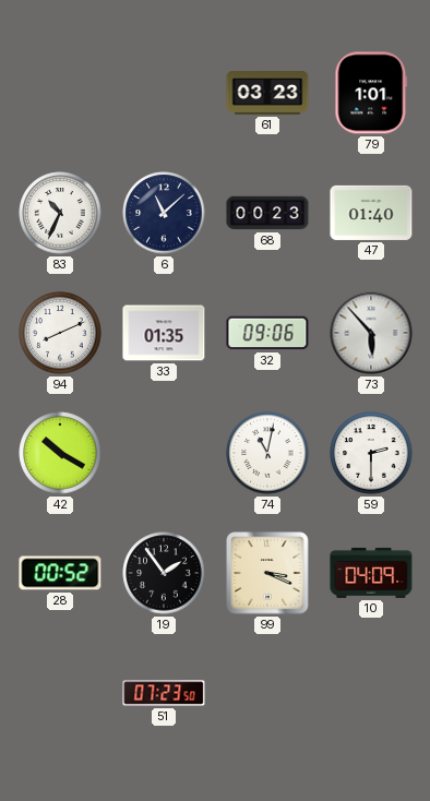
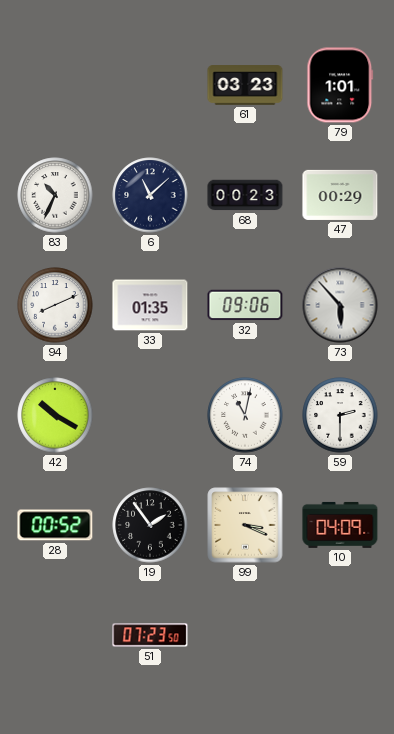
47: 01:40 -> 00:29
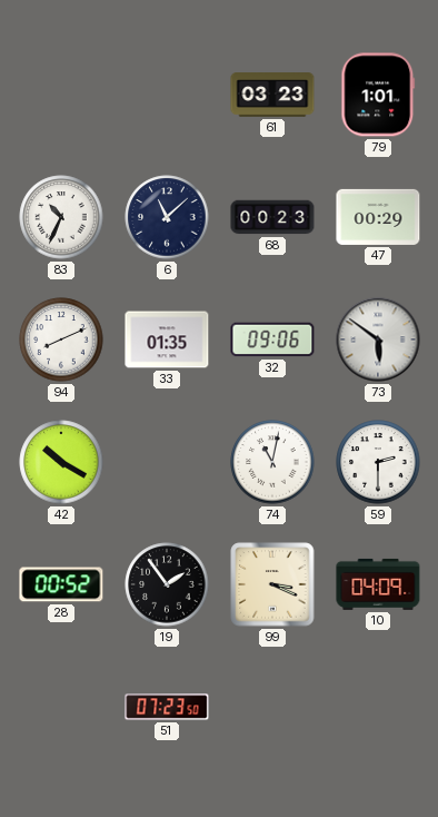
73: 5:53 -> 5:51
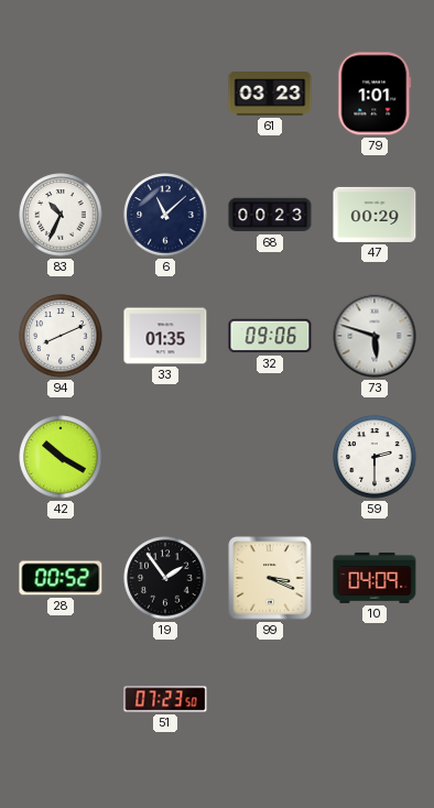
73: 5:51 -> 5:48
74: 11:02 -> none
